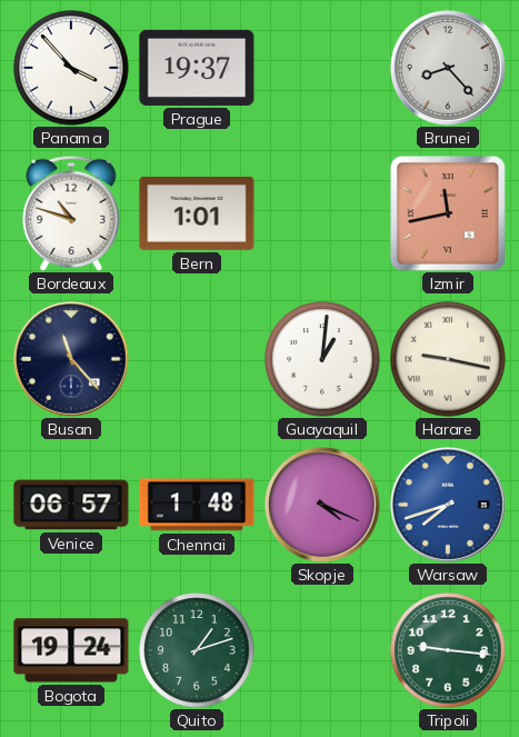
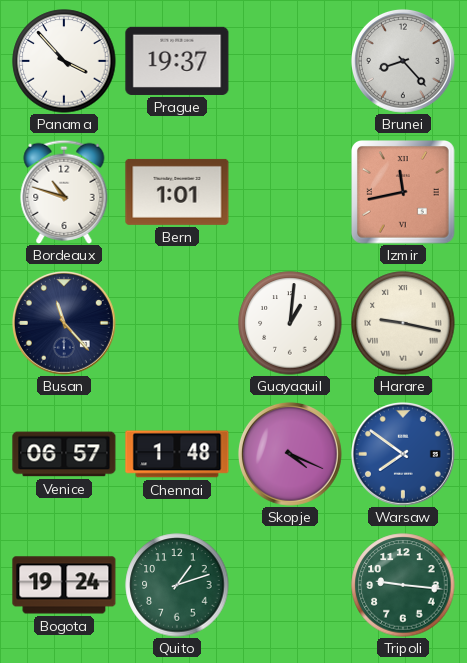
Warsaw: 7:42 -> 7:51
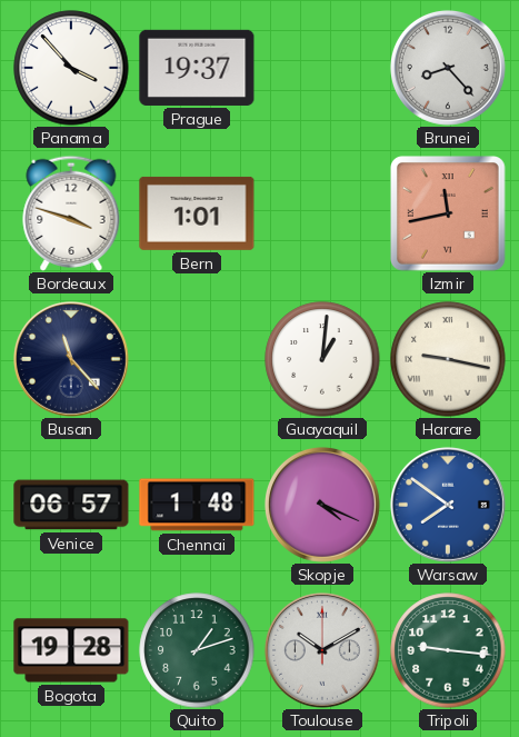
Bordeaux: 10:48 -> 3:48
Bogota: 19:24 -> 19:28
Toulouse: none -> 10:10
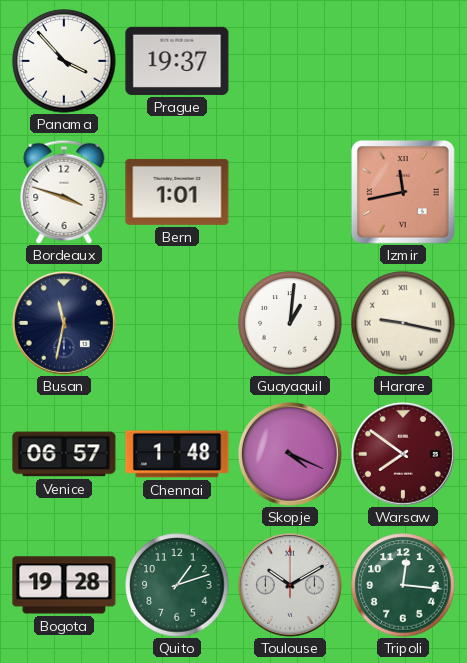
Brunei: 8:23 -> none
Busan: 11:23 -> 11:32
Warsaw dial: blue -> burgundy
Tripoli: 9:16 -> 12:16
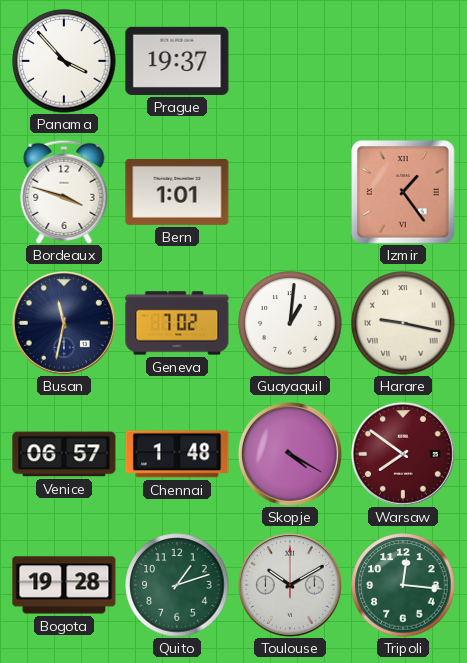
Izmir: 11:43 -> 1:24
Geneva: none -> 7:02
Skopje: 4:19 -> 4:20
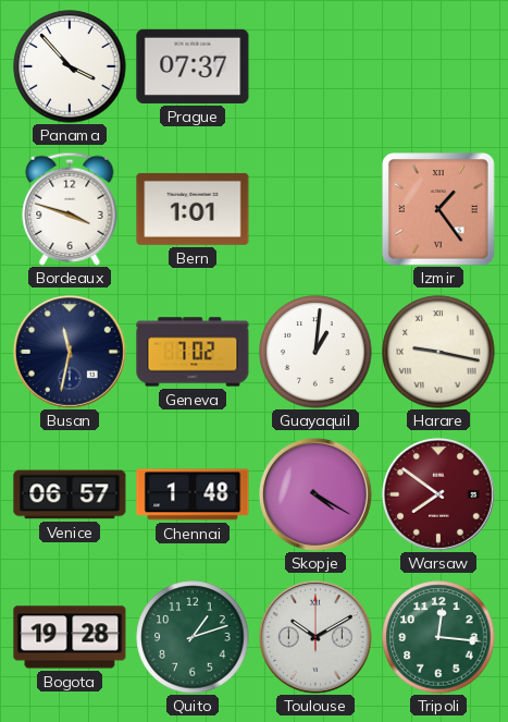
Prague: 19:37 -> 07:37
